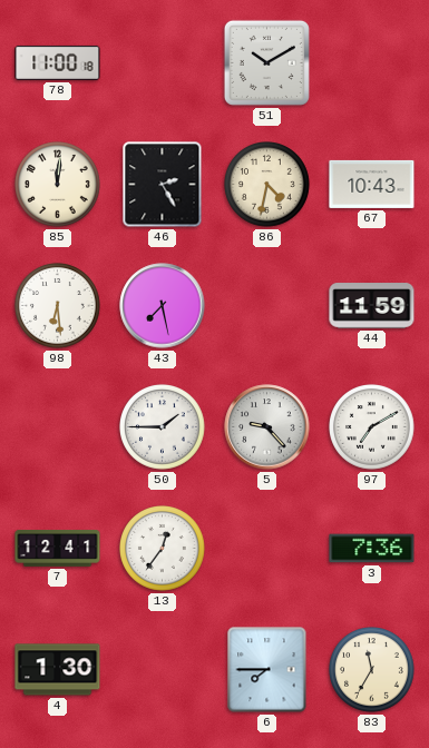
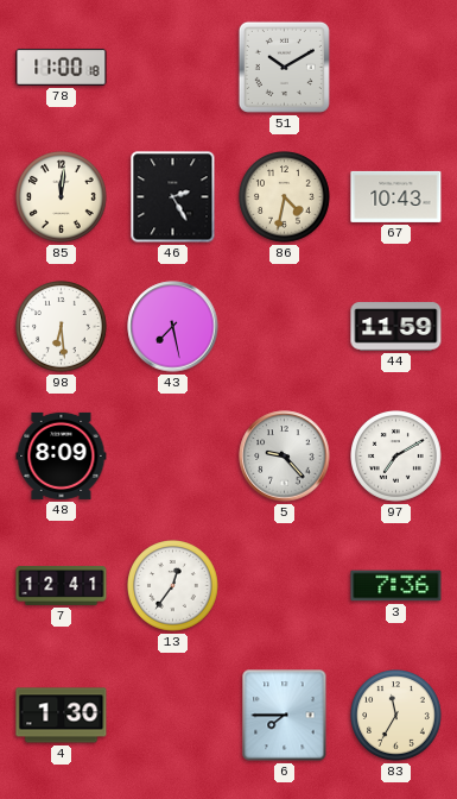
48: none -> 8:09
50: 1:45 -> none
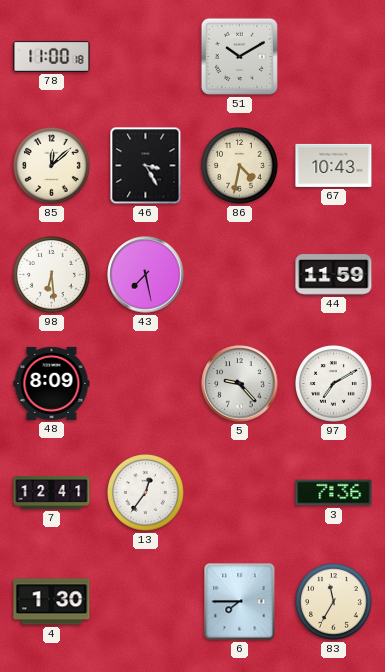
85: 12:01 -> 12:08
46: 2:25 -> 3:25
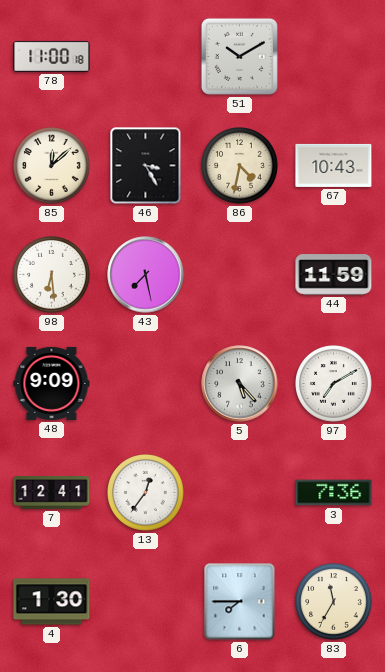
48: 8:09 -> 9:09
5: 9:23 -> 5:23
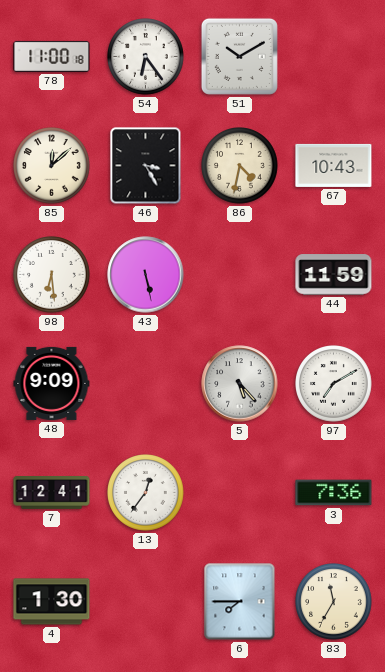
54: none -> 6:24
43: 7:28 -> 5:28
